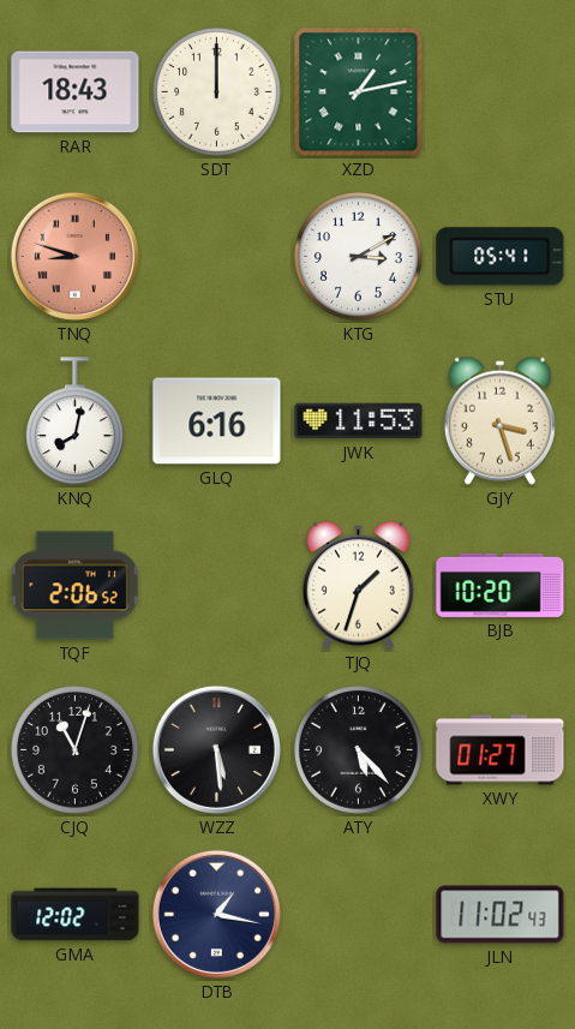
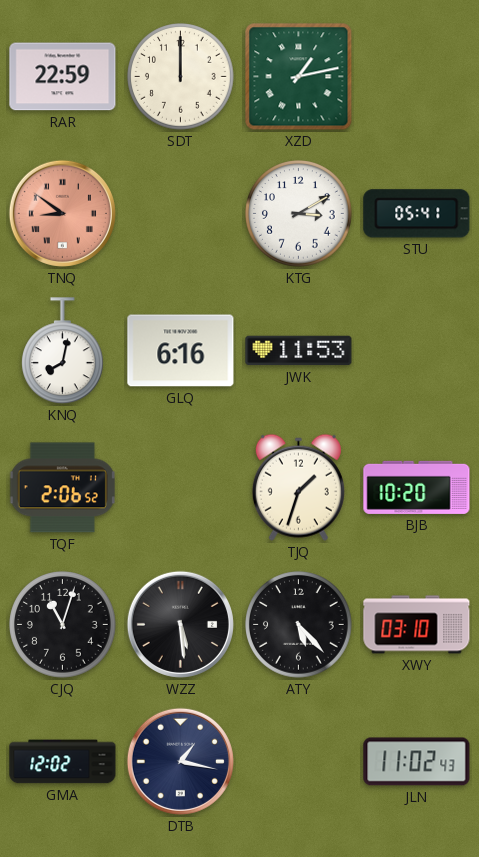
RAR: 18:43 -> 22:59
TNQ: 8:48 -> 8:51
GJY: 3:27 -> none
XWY: 01:27 -> 03:10
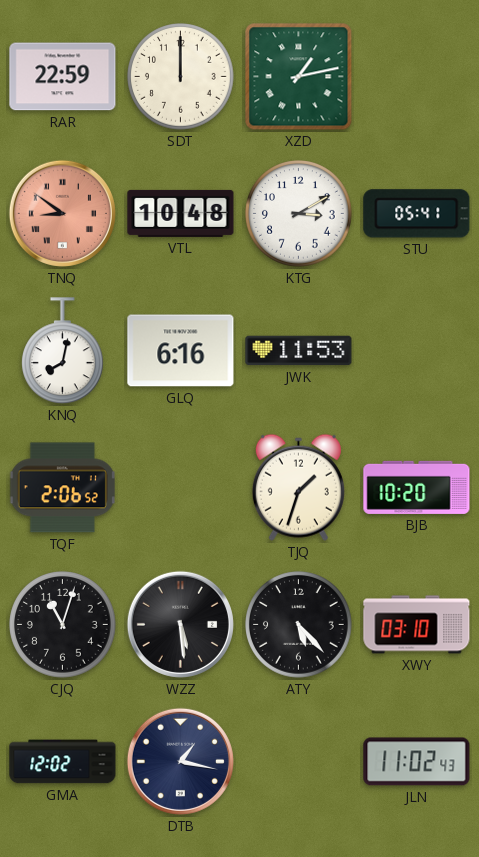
VTL: none -> 10:48
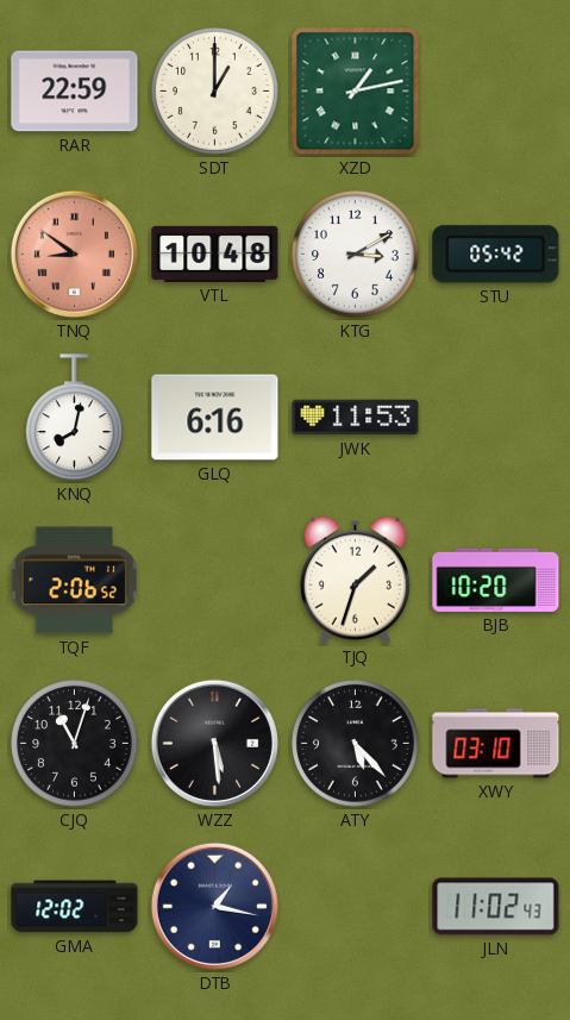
SDT: 12:00 -> 1:00
STU: 05:41 -> 05:42
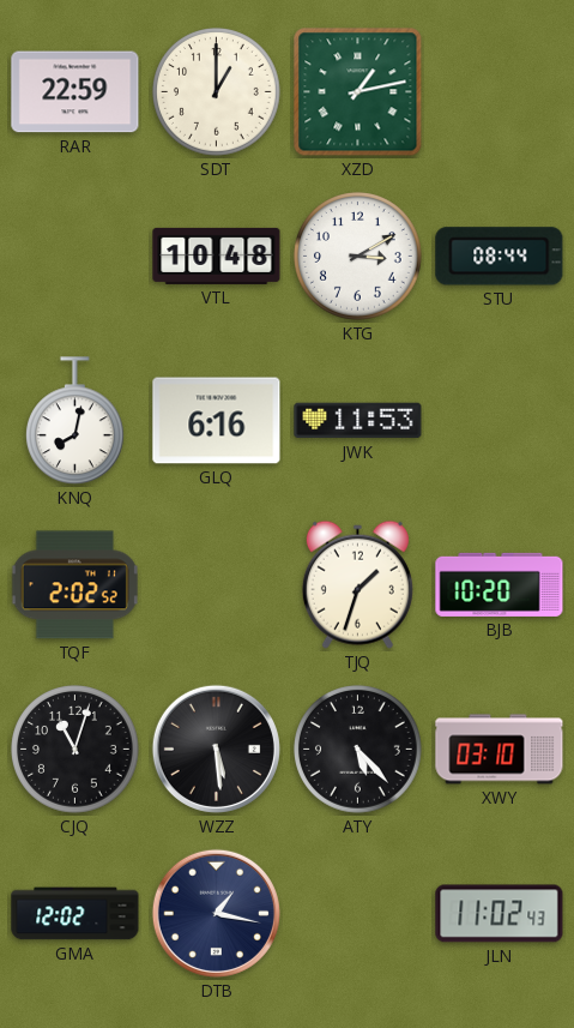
TNQ: 8:51 -> none
STU: 05:42 -> 08:44
TQF: 2:06 -> 2:02
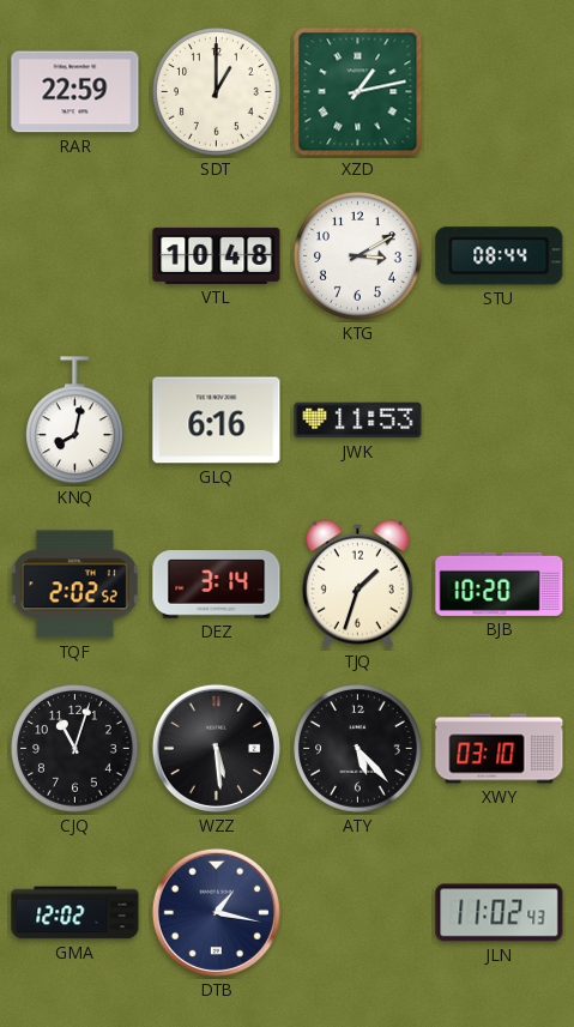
DEZ: none -> 3:14
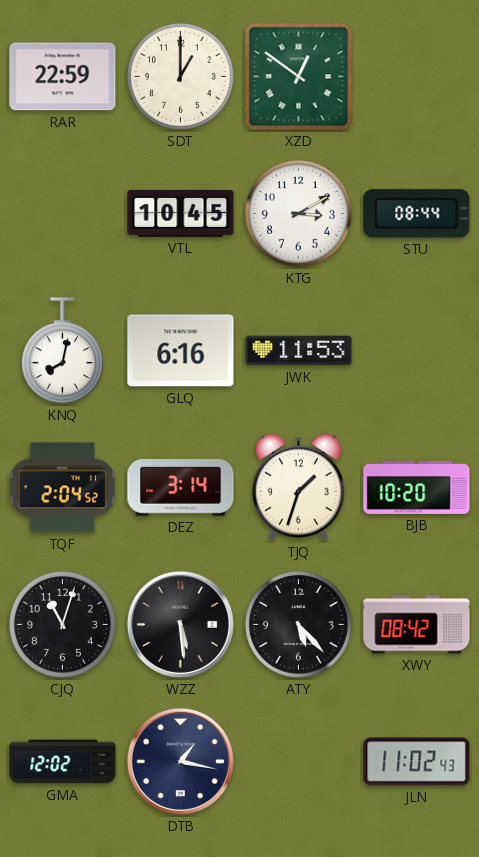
XZD: 1:13 -> 12:51
VTL: 10:48 -> 10:45
TQF: 2:02 -> 2:04
XWY: 03:10 -> 08:42
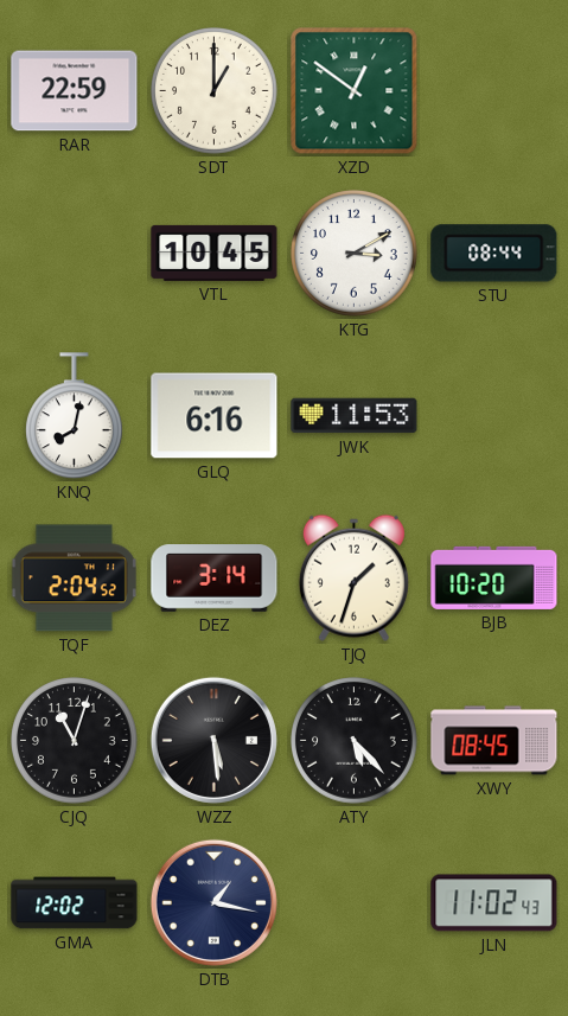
XWY: 08:42 -> 08:45
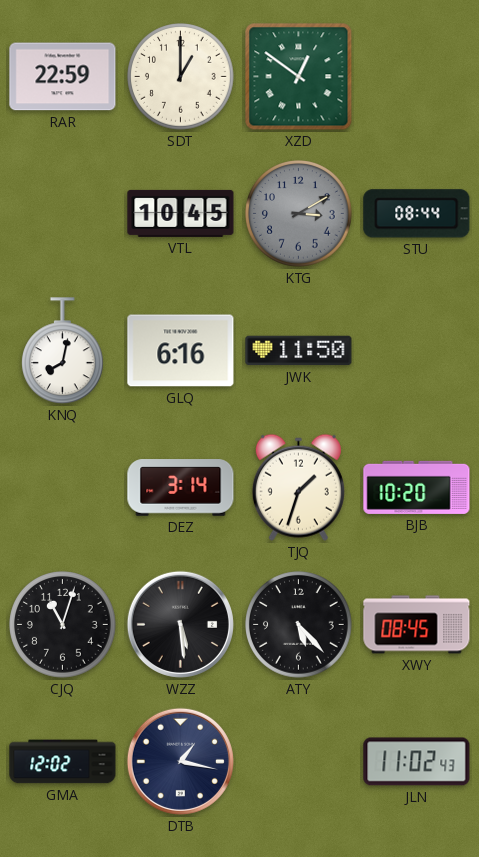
KTG dial: white -> grey
JWK: 11:53 -> 11:50
TQF: 2:04 -> none
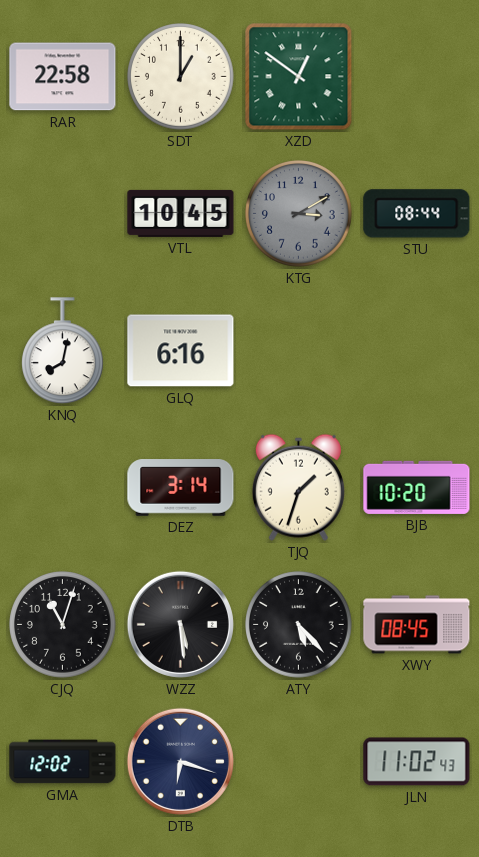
RAR: 22:59 -> 22:58
JWK: 11:50 -> none
DTB: 1:17 -> 6:18
